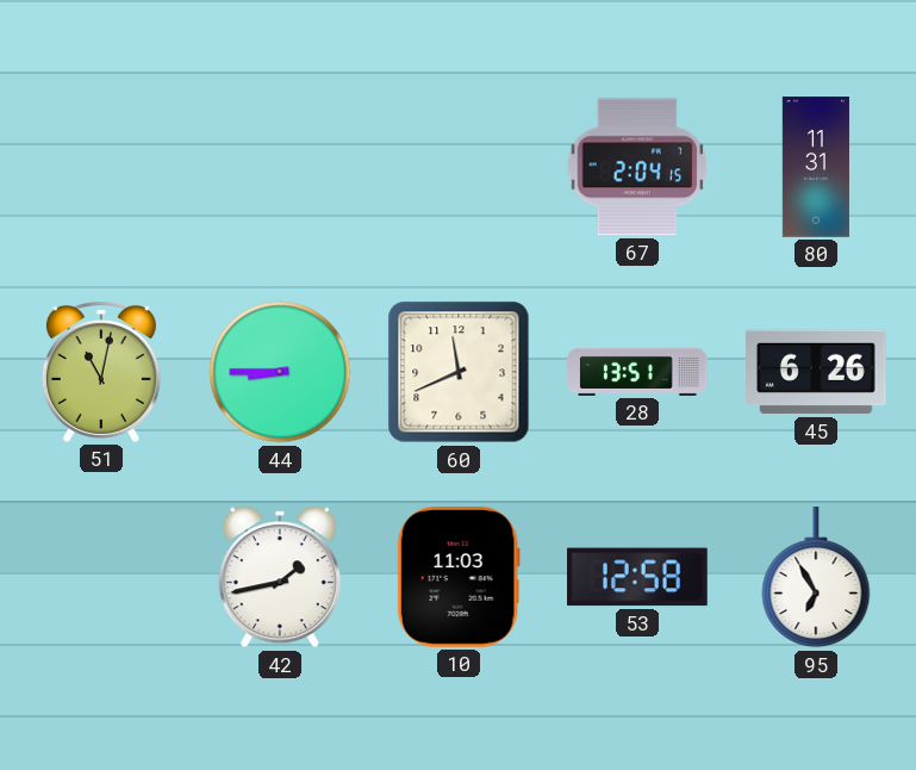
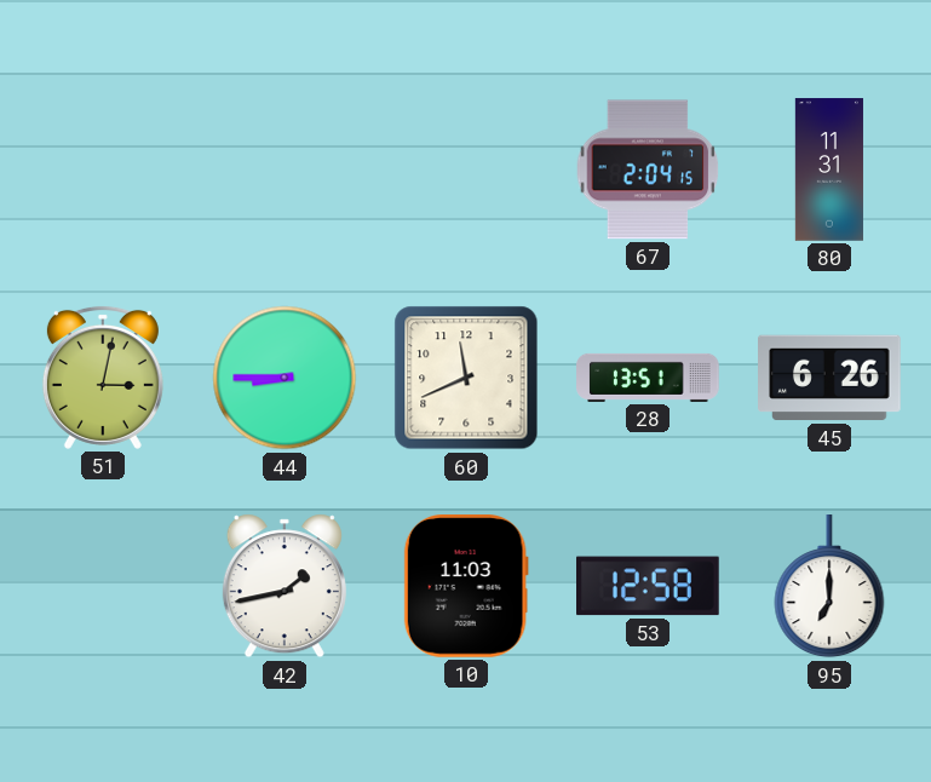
51: 11:02 -> 3:02
95: 6:55 -> 7:00
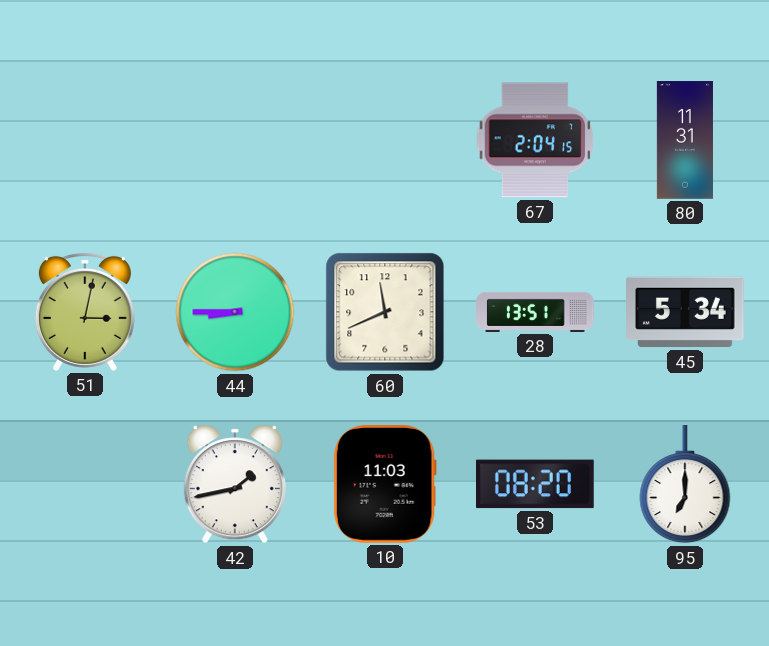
45: 6:26 -> 5:34
53: 12:58 -> 08:20
